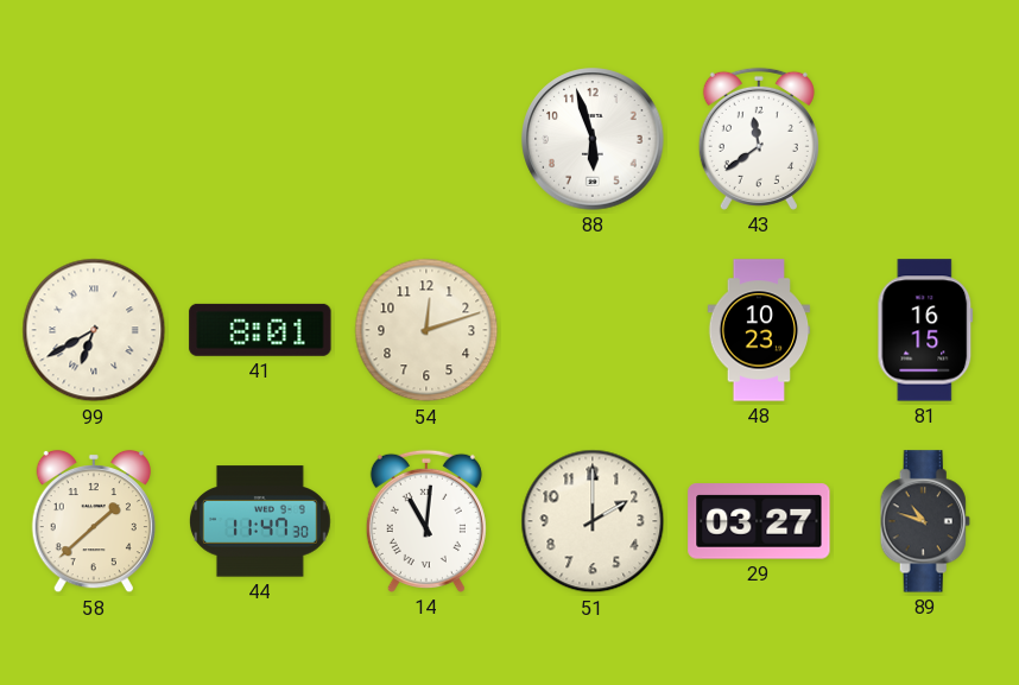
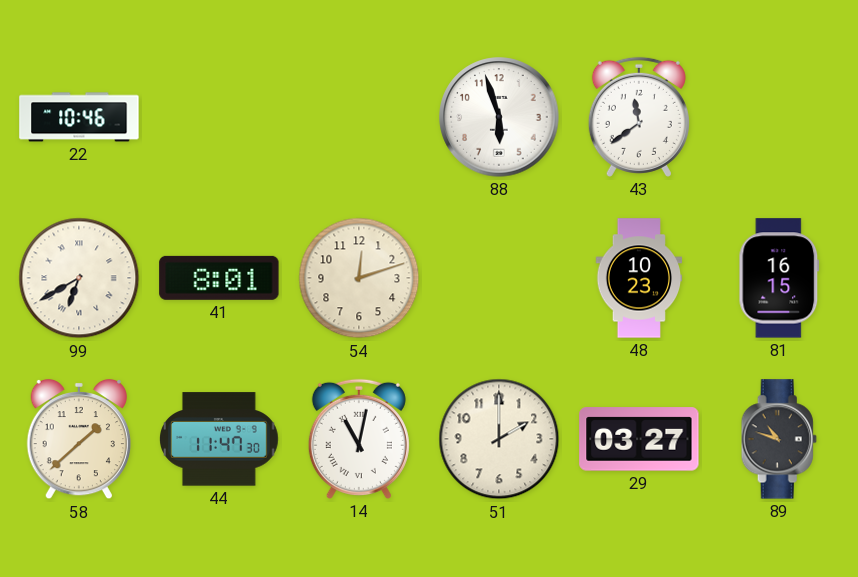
22: none -> 10:46
14: 11:01 -> 11:02
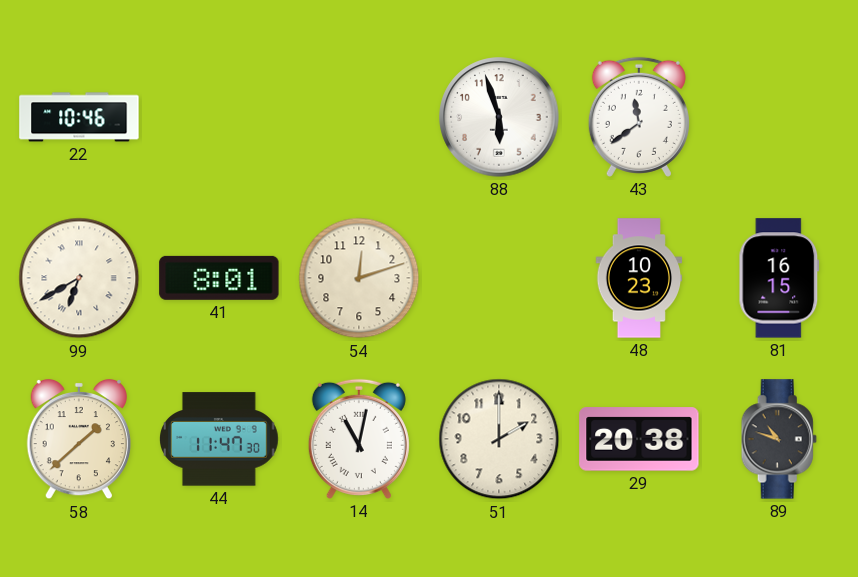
29: 03:27 -> 20:38
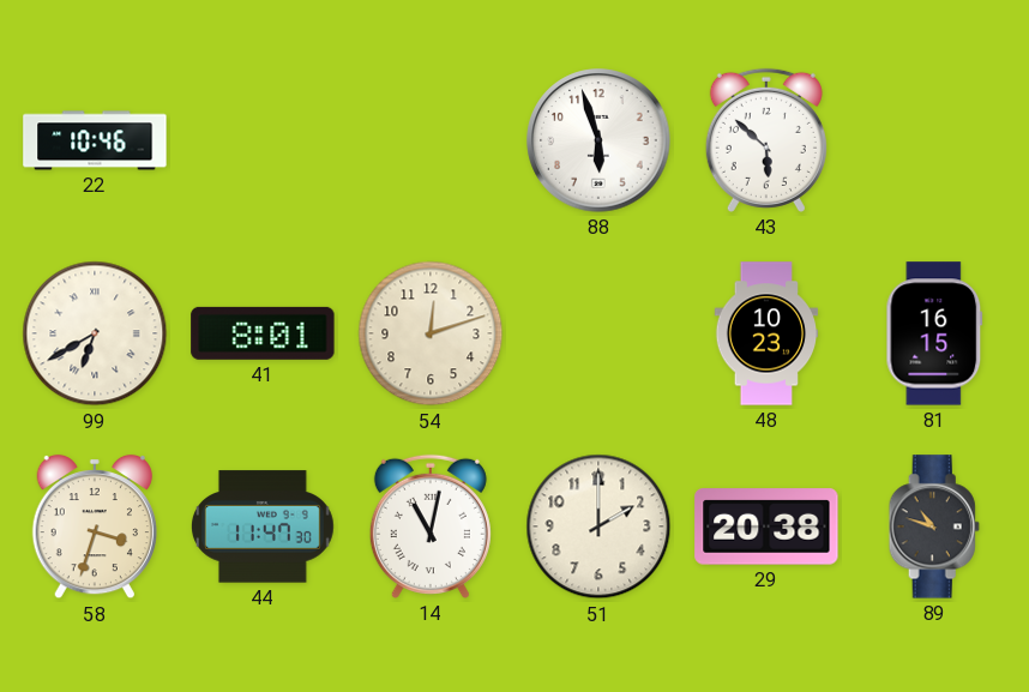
43: 11:39 -> 5:52
58: 1:38 -> 3:33
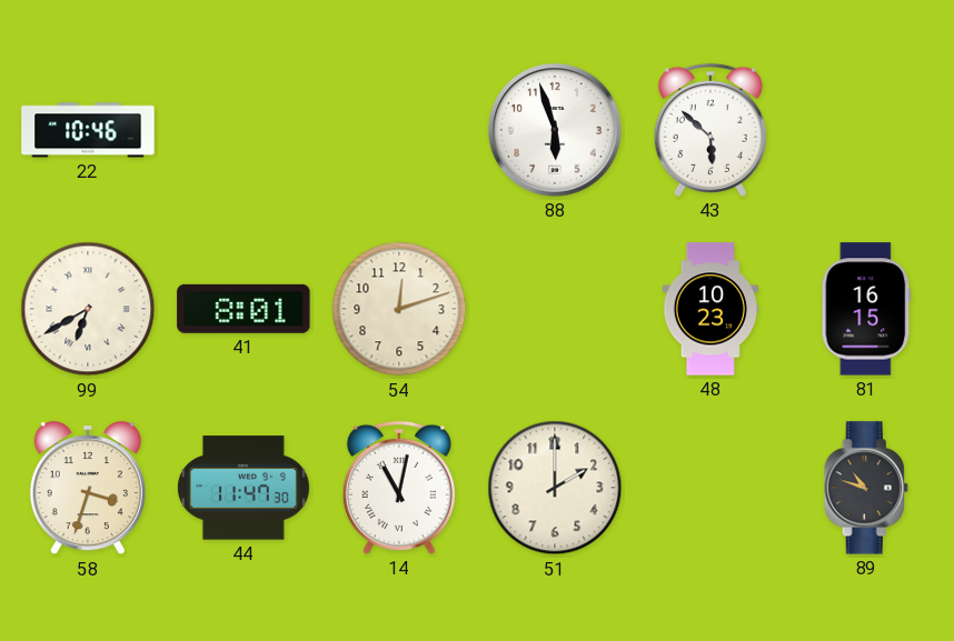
29: 20:38 -> none
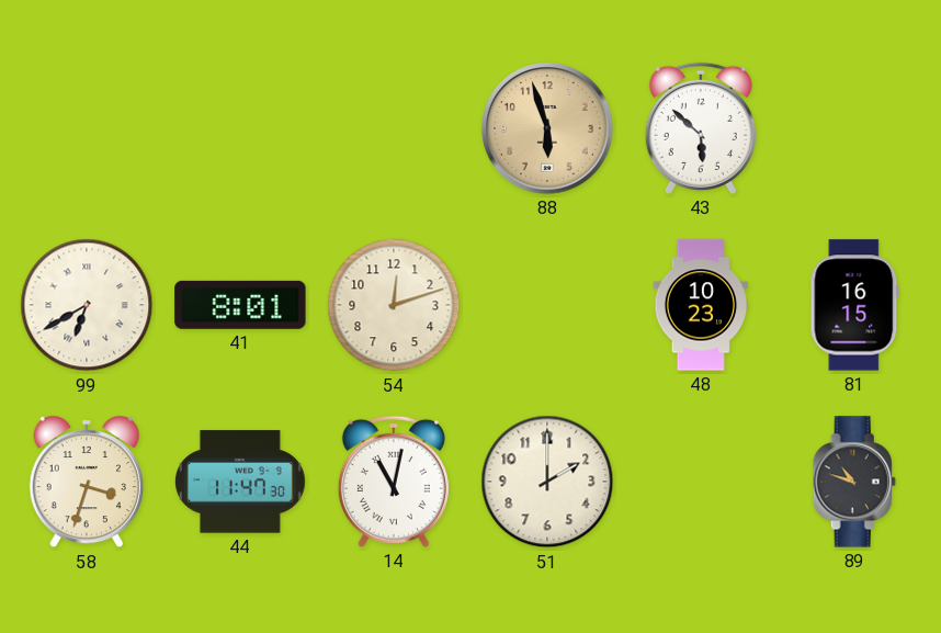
22: 10:46 -> none
88 dial: white -> champagne
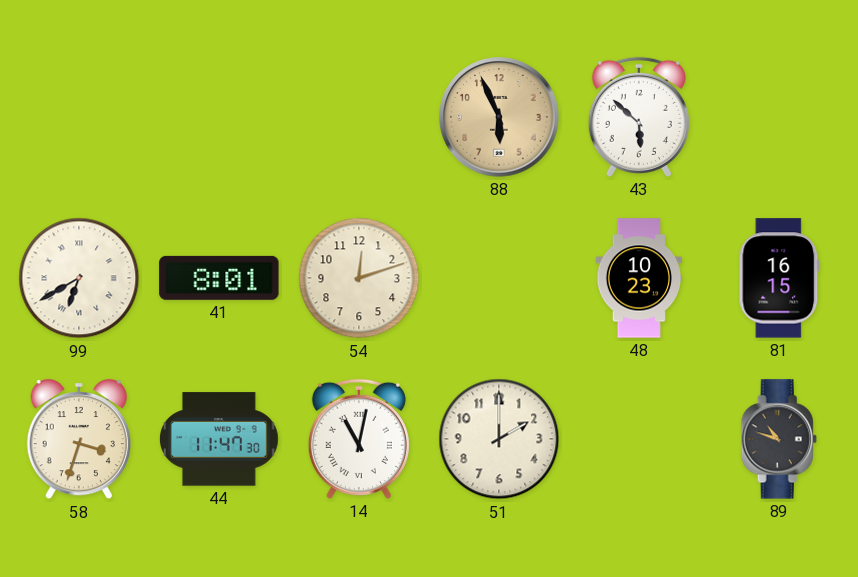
88: 5:57 -> 5:56
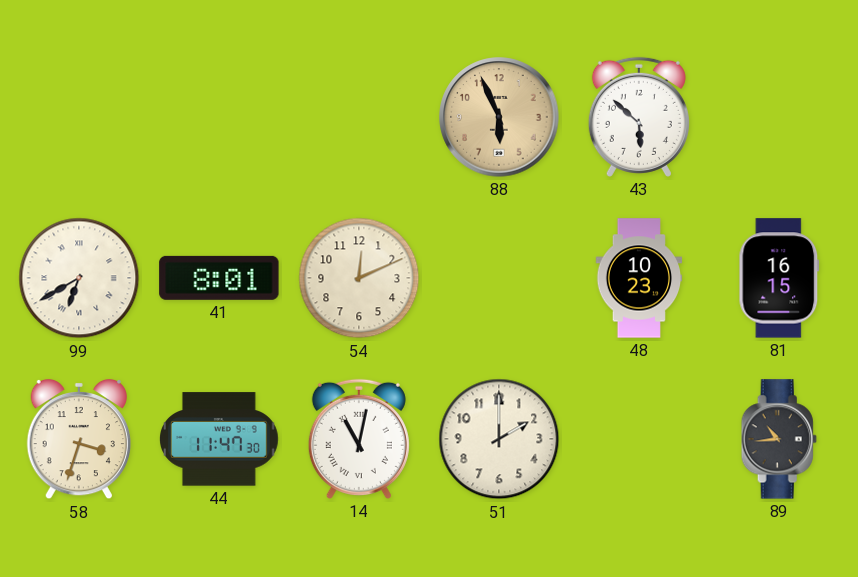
54: 12:12 -> 12:11
89: 10:48 -> 10:44
